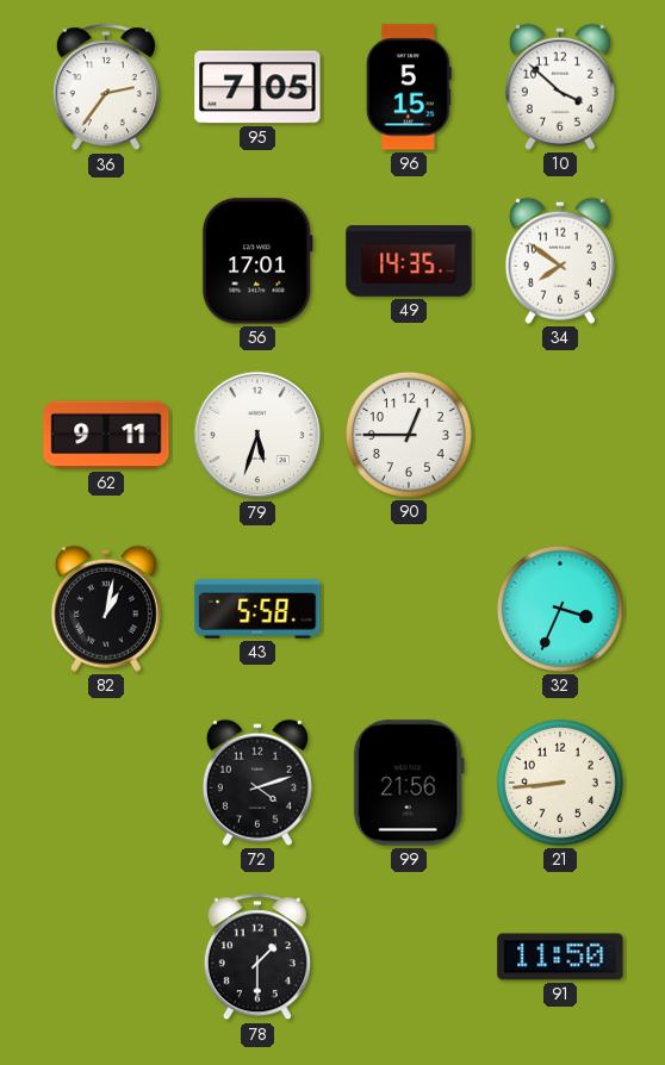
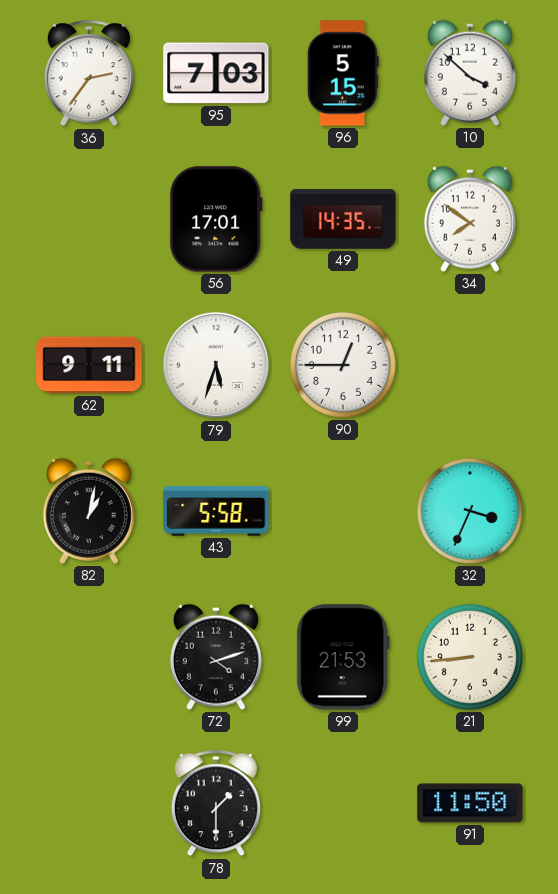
95: 7:05 -> 7:03
99: 21:56 -> 21:53
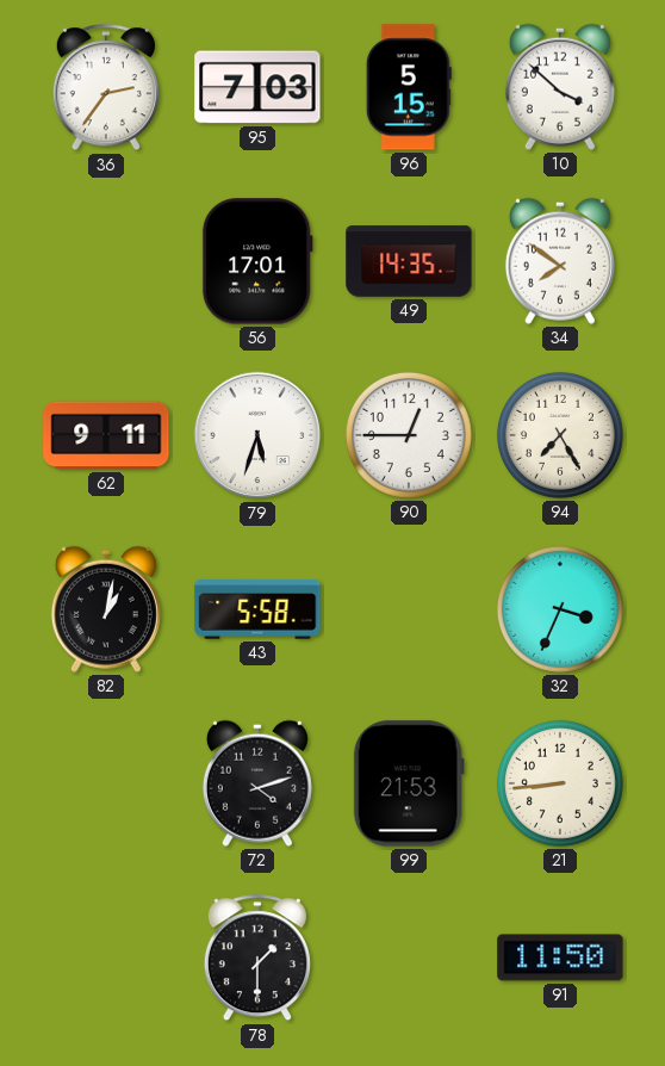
94: none -> 7:25
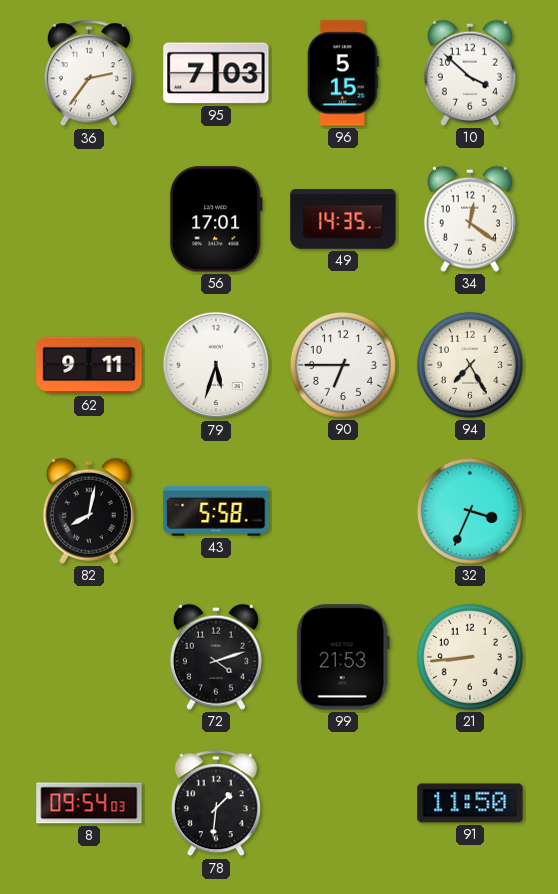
34: 7:51 -> 12:21
90: 12:45 -> 6:45
82: 1:02 -> 8:02
8: none -> 09:54
78: 1:30 -> 1:31
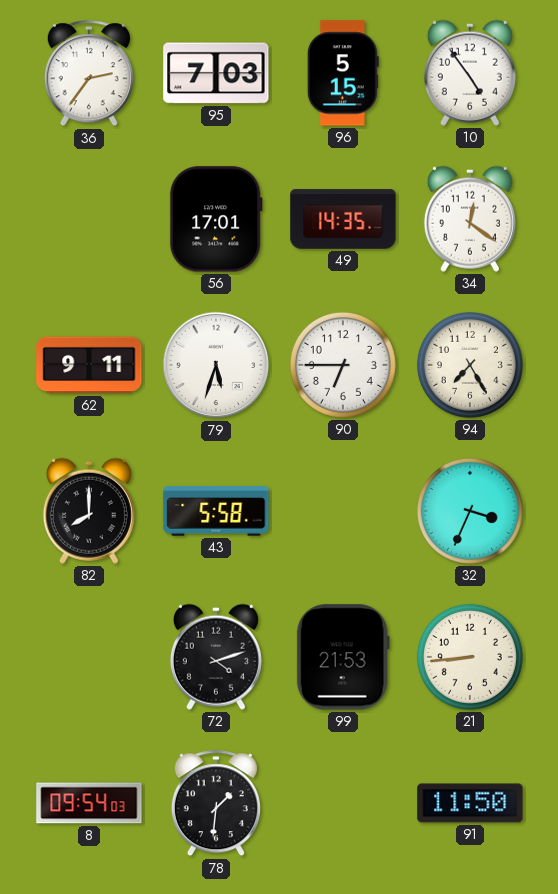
10: 3:52 -> 4:54
82: 8:02 -> 8:00
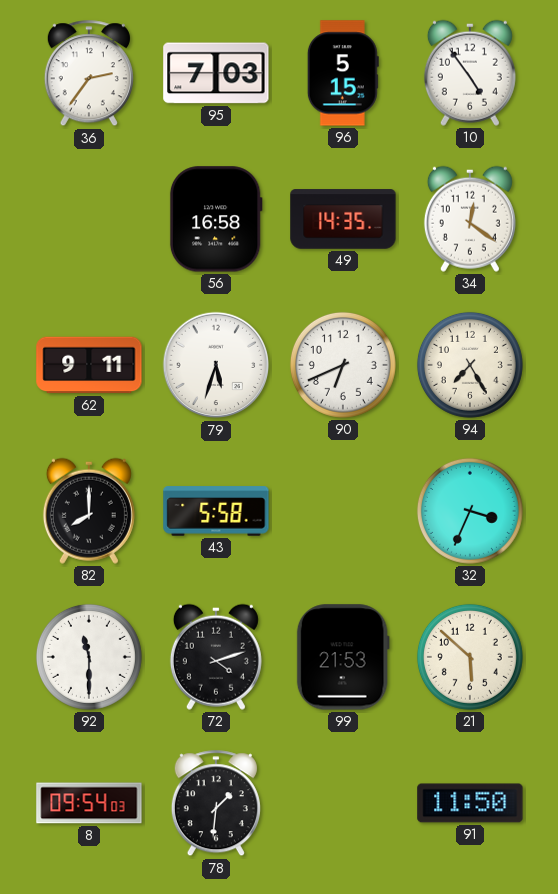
56: 17:01 -> 16:58
90: 6:45 -> 6:41
92: none -> 11:30
21: 8:44 -> 5:52
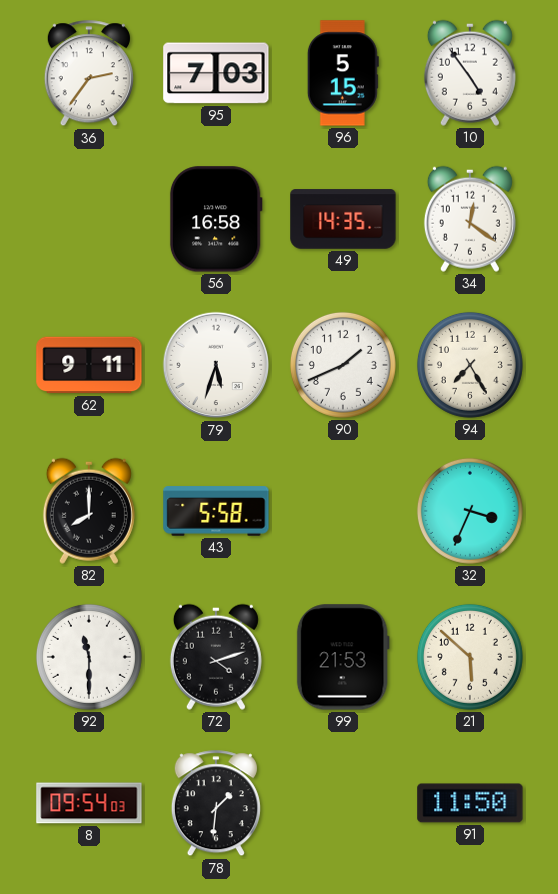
90: 6:41 -> 1:41
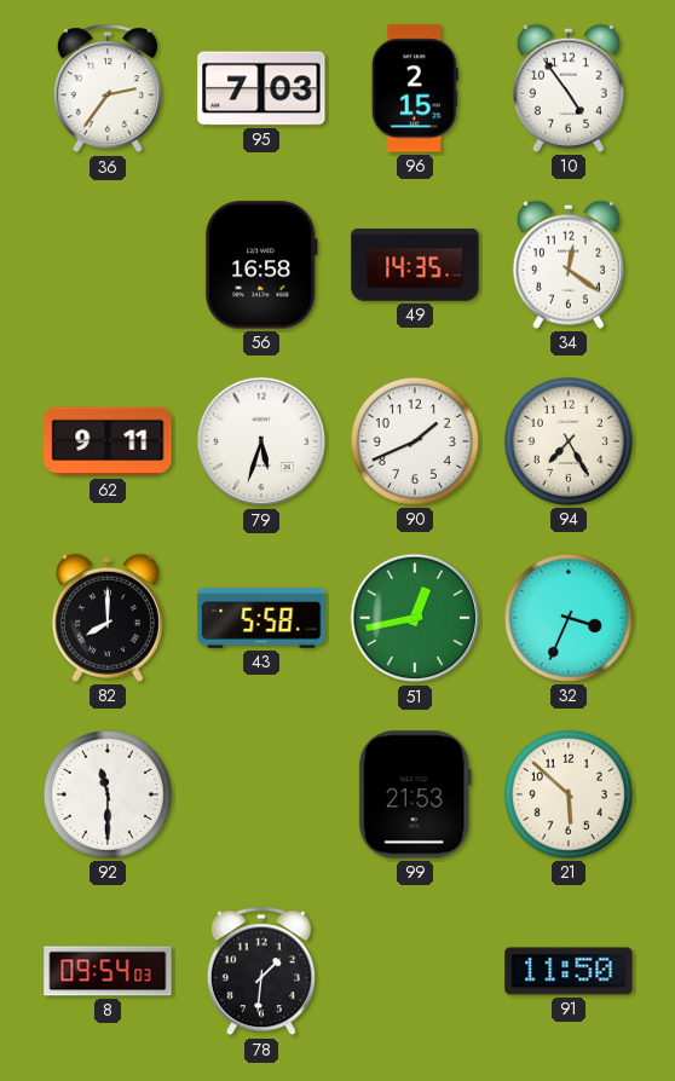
96: 5:15 -> 2:15
51: none -> 12:43
72: 4:12 -> none
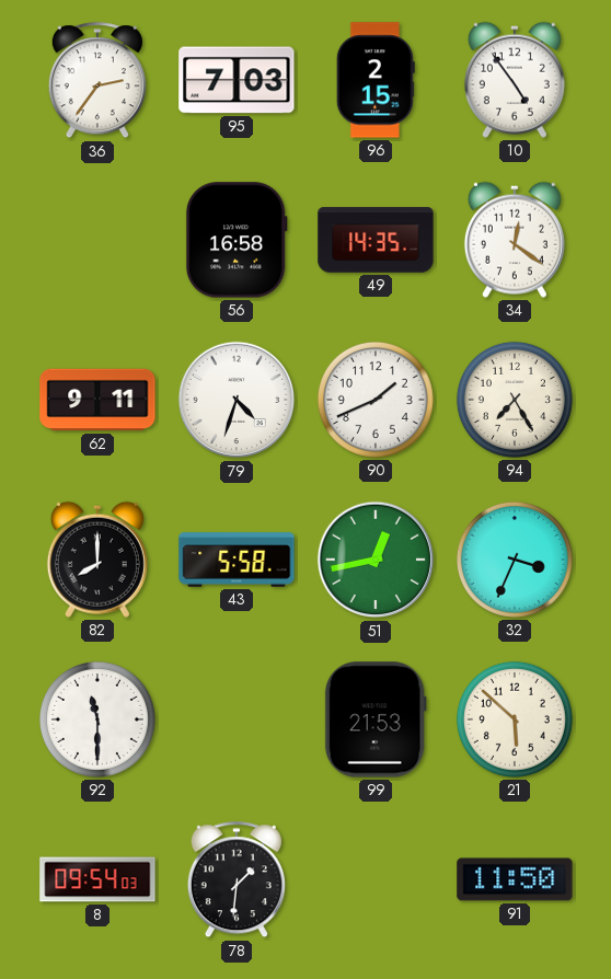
79: 5:33 -> 4:33
